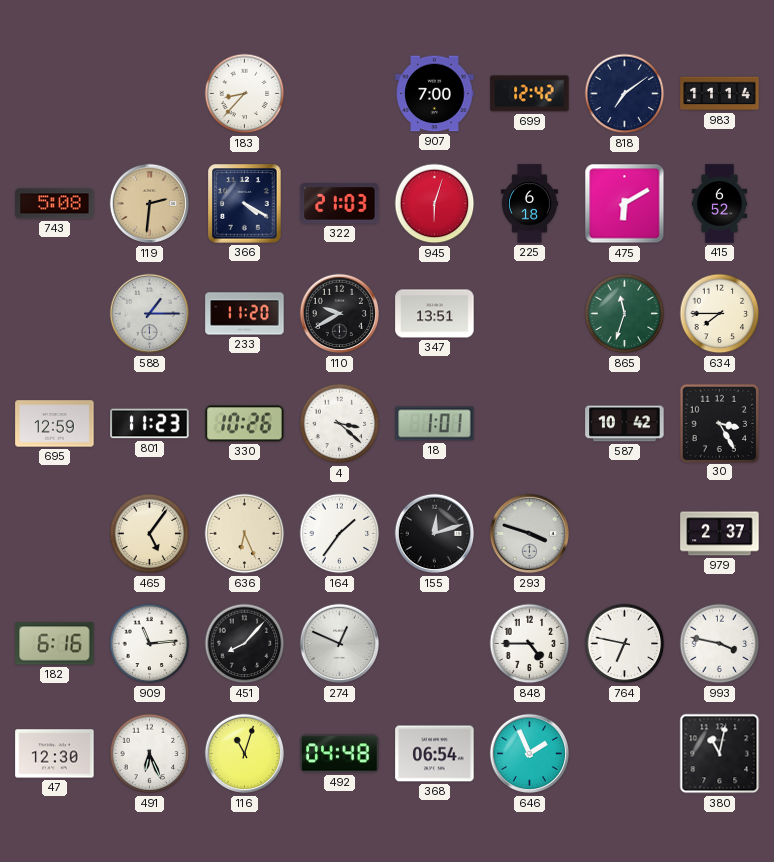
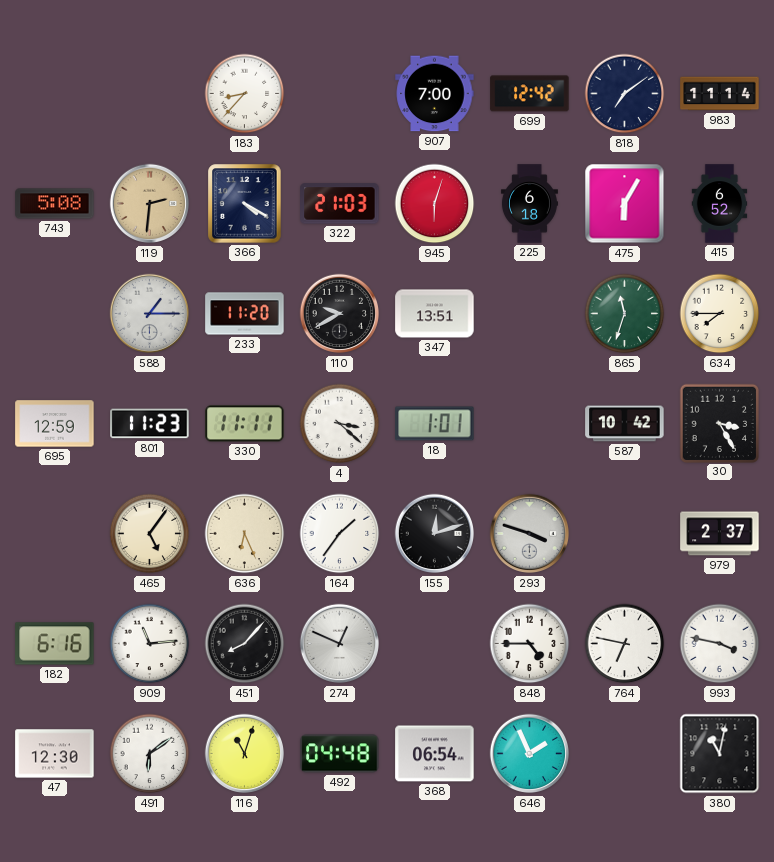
475: 6:10 -> 6:05
330: 10:26 -> 11:11
491: 6:26 -> 6:09
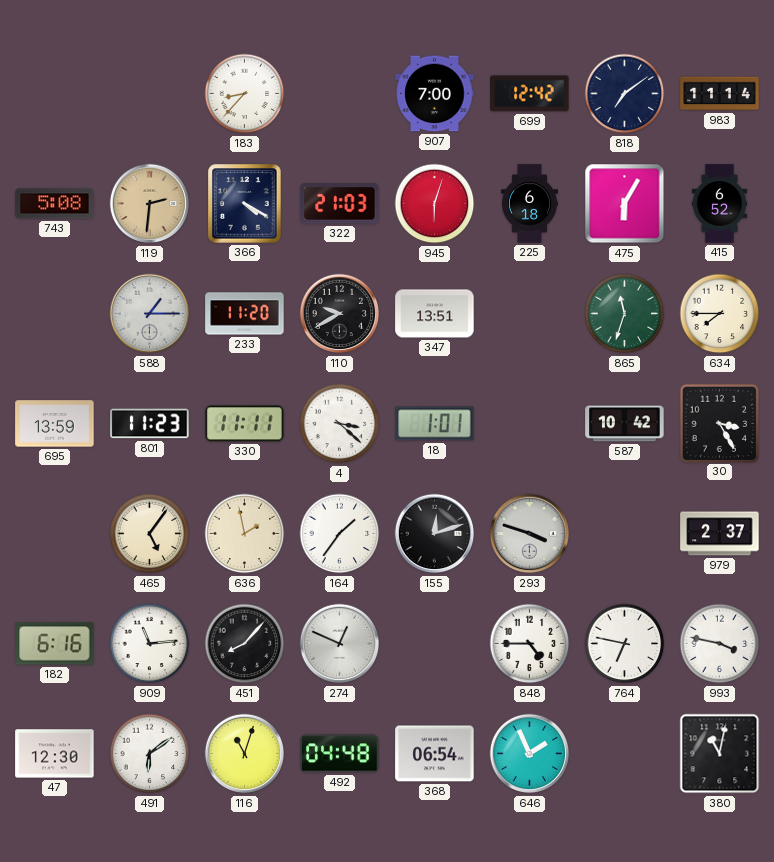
695: 12:59 -> 13:59
636: 6:26 -> 1:58
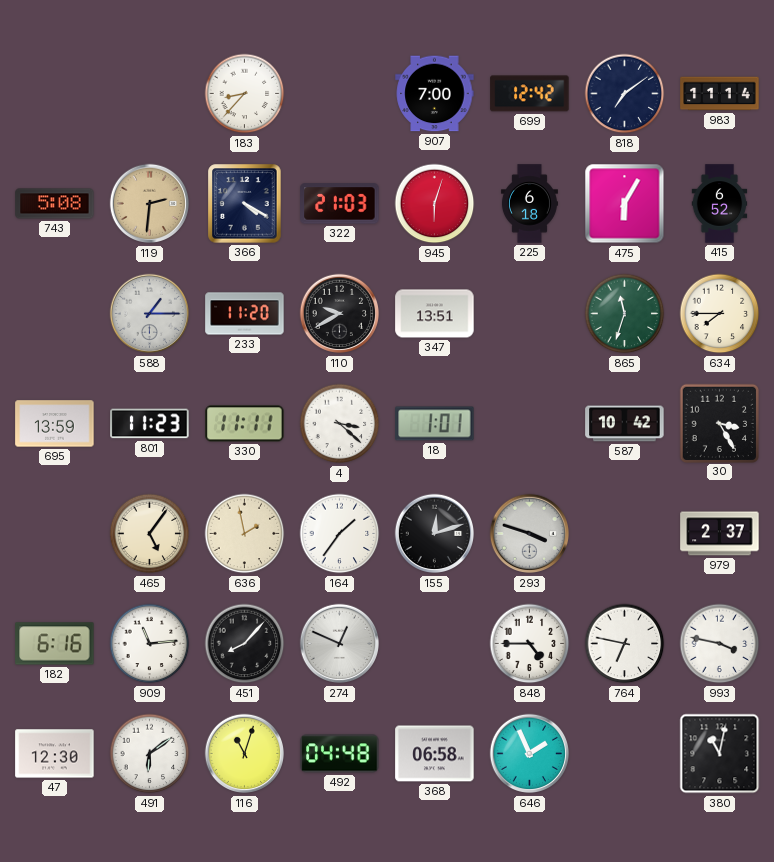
368: 06:54 -> 06:58
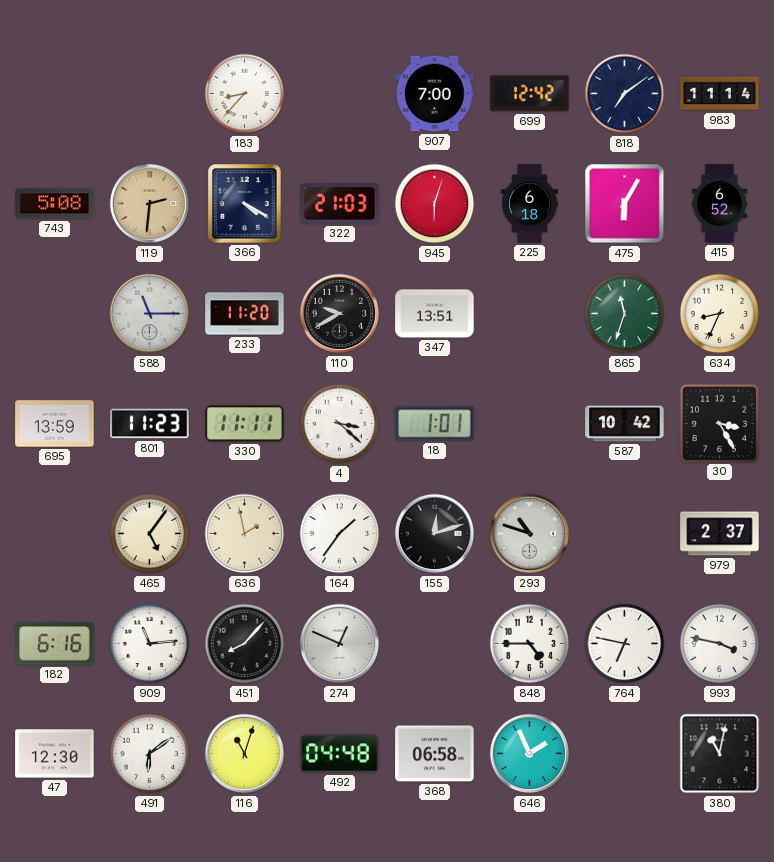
588: 1:15 -> 11:15
634: 7:45 -> 8:34
293: 3:48 -> 10:48
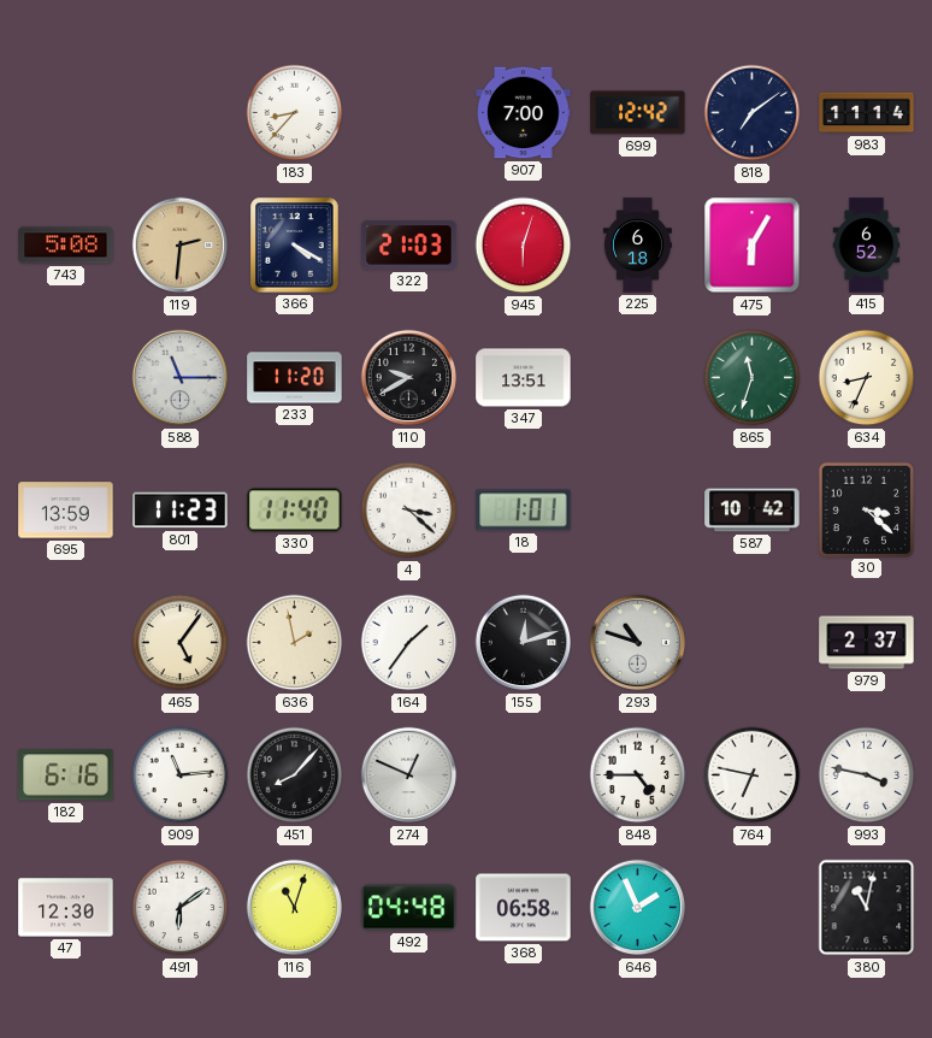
330: 11:11 -> 11:40
30: 3:25 -> 3:22
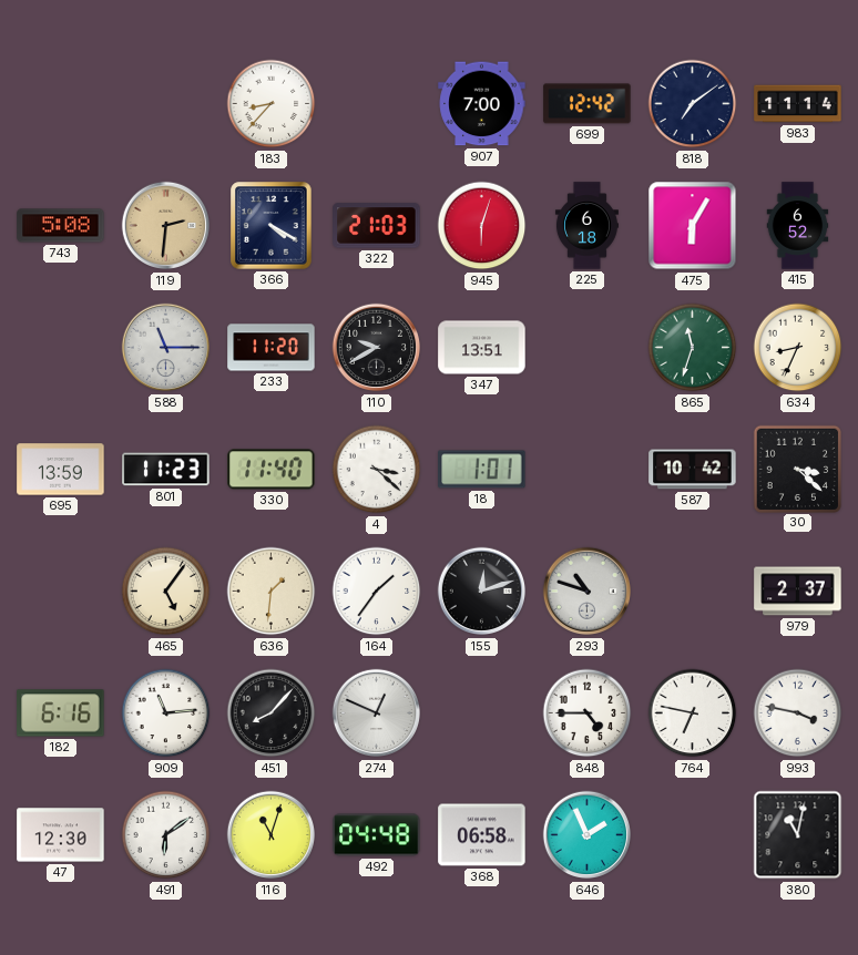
636: 1:58 -> 1:31
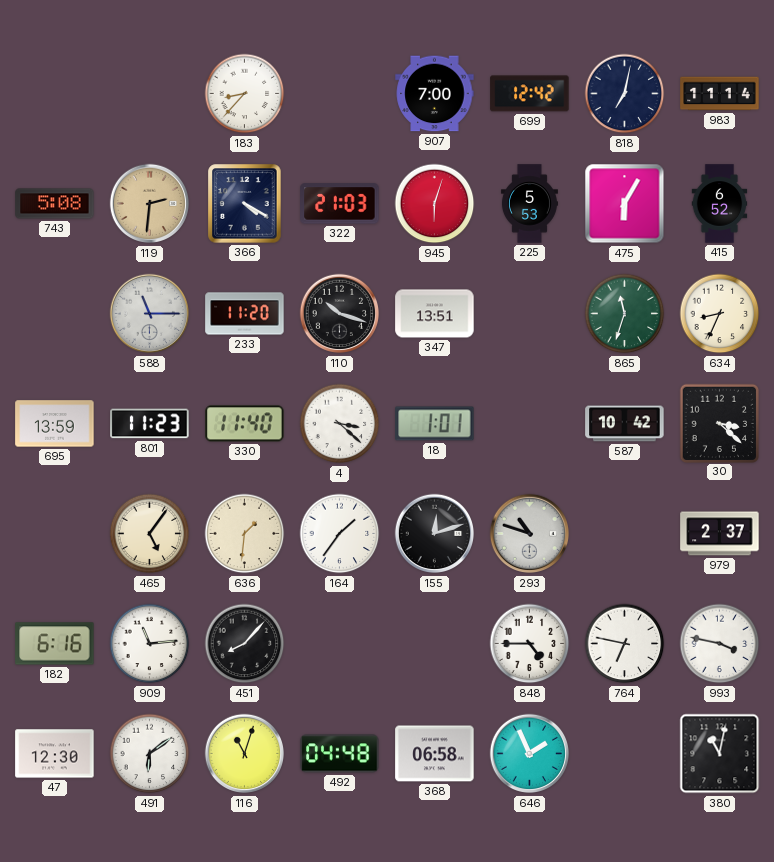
818: 7:09 -> 7:02
225: 6:18 -> 5:53
110: 9:40 -> 10:18
274: 12:49 -> none
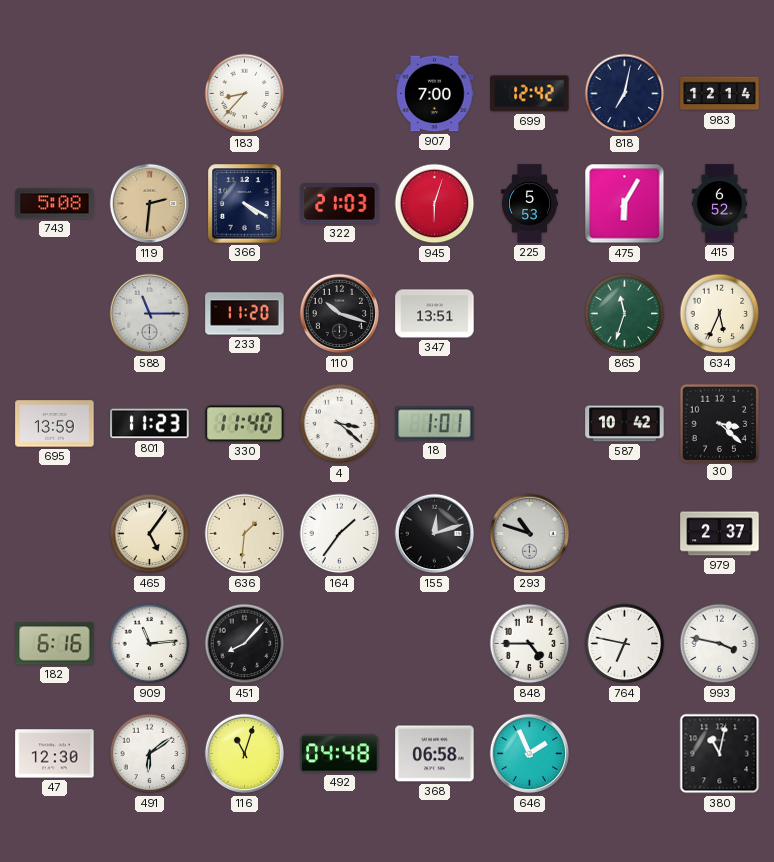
983: 11:14 -> 12:14
634: 8:34 -> 5:34
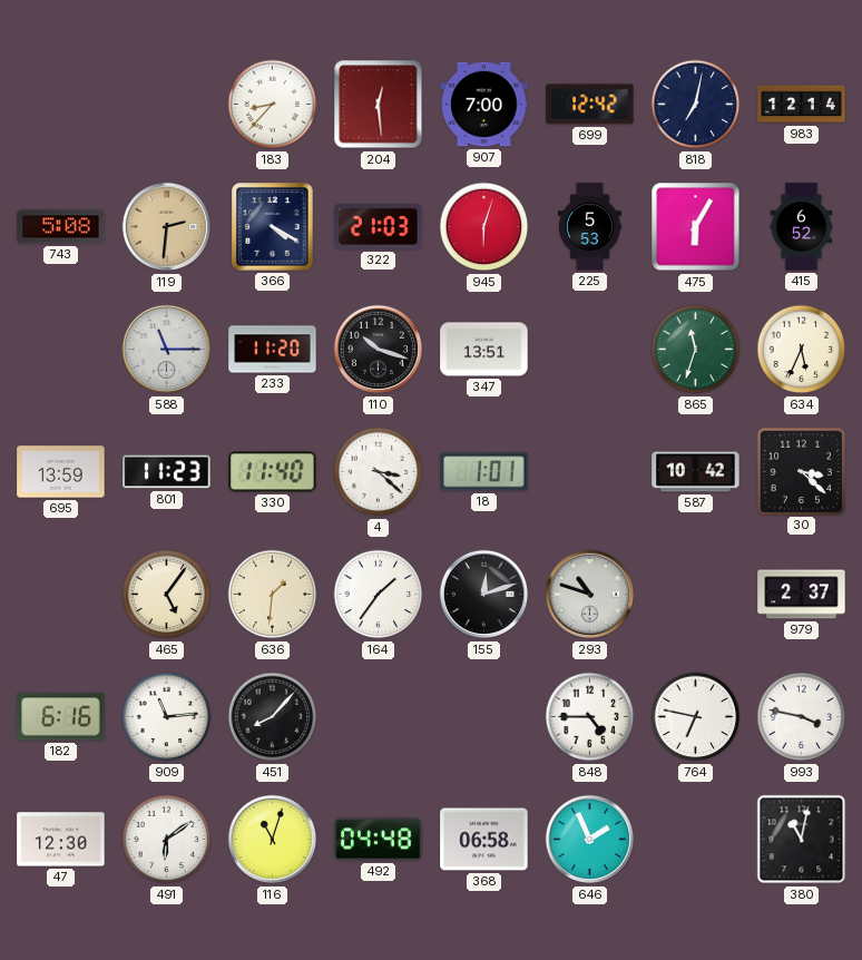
204: none -> 12:29
